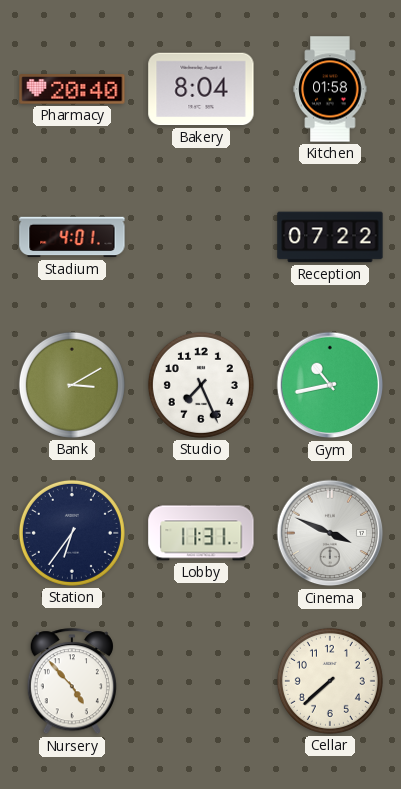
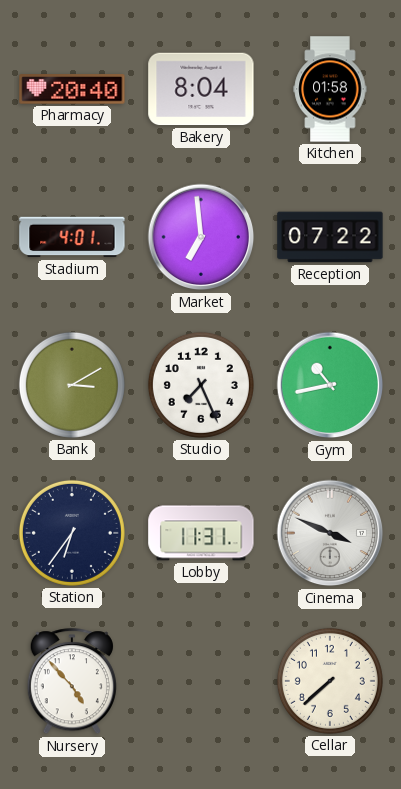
Market: none -> 6:59
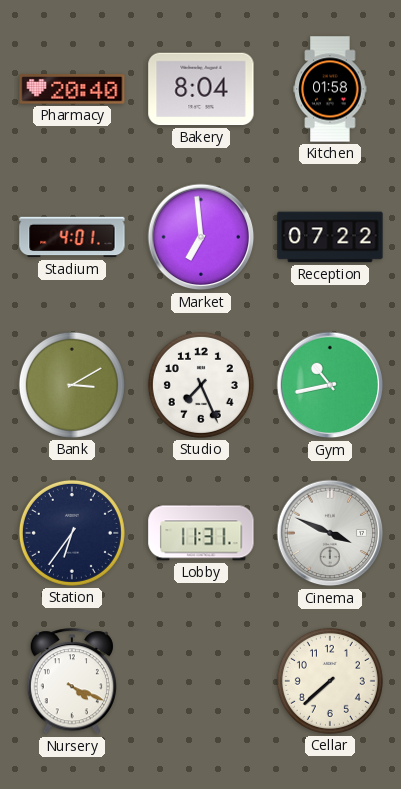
Nursery: 4:53 -> 4:19
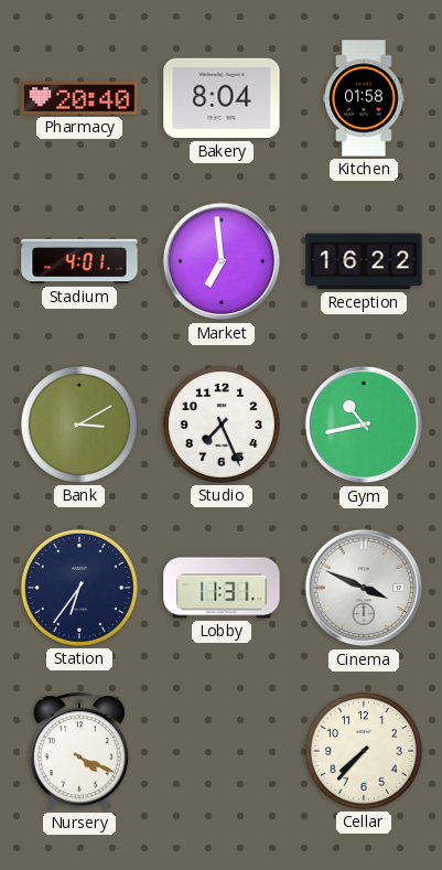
Reception: 07:22 -> 16:22
Cellar: 7:38 -> 7:37
